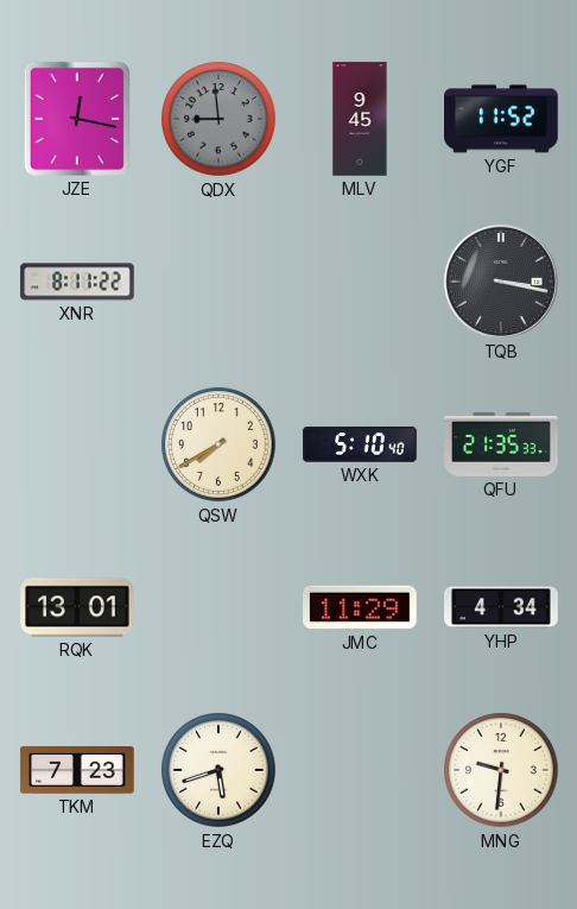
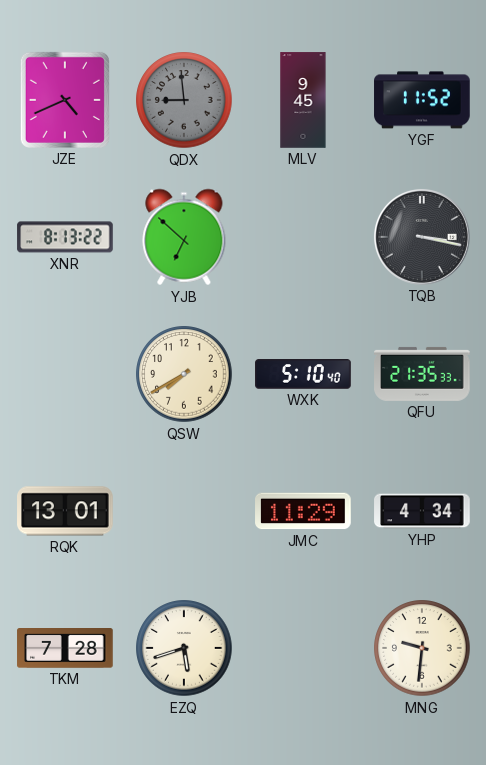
JZE: 12:17 -> 4:41
XNR: 8:11 -> 8:13
YJB: none -> 6:52
TKM: 7:23 -> 7:28
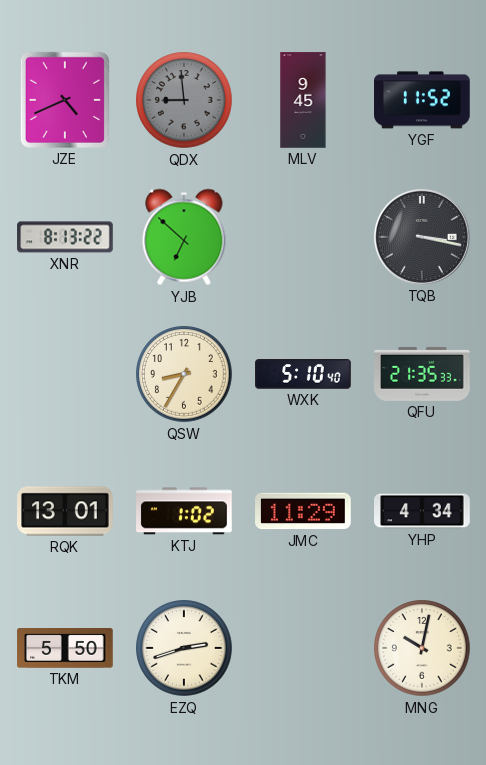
QSW: 7:40 -> 8:35
KTJ: none -> 1:02
TKM: 7:28 -> 5:50
EZQ: 5:42 -> 2:42
MNG: 9:31 -> 10:02
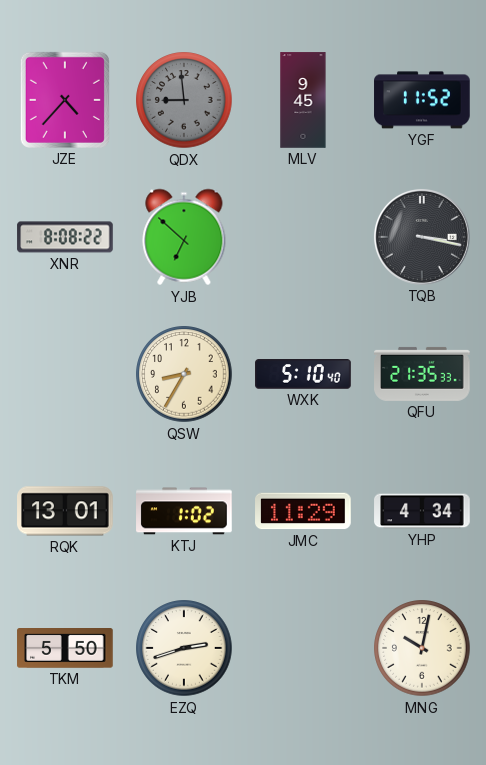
JZE: 4:41 -> 4:37
XNR: 8:13 -> 8:08
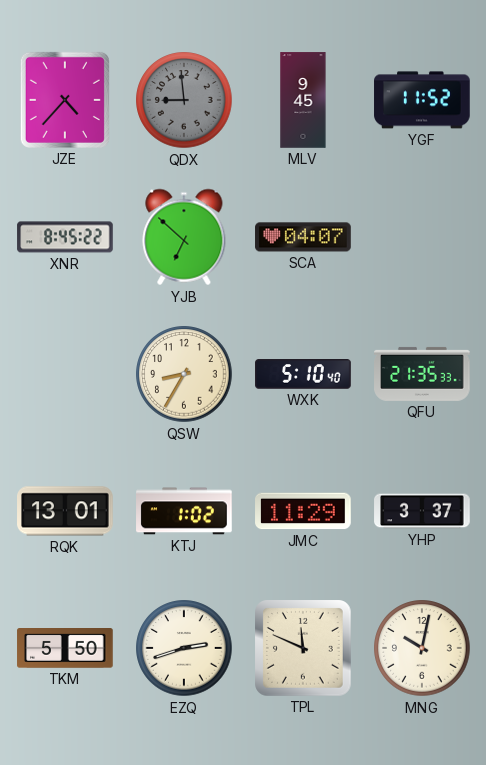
XNR: 8:08 -> 8:45
SCA: none -> 04:07
TQB: 3:17 -> none
YHP: 4:34 -> 3:37
TPL: none -> 11:49
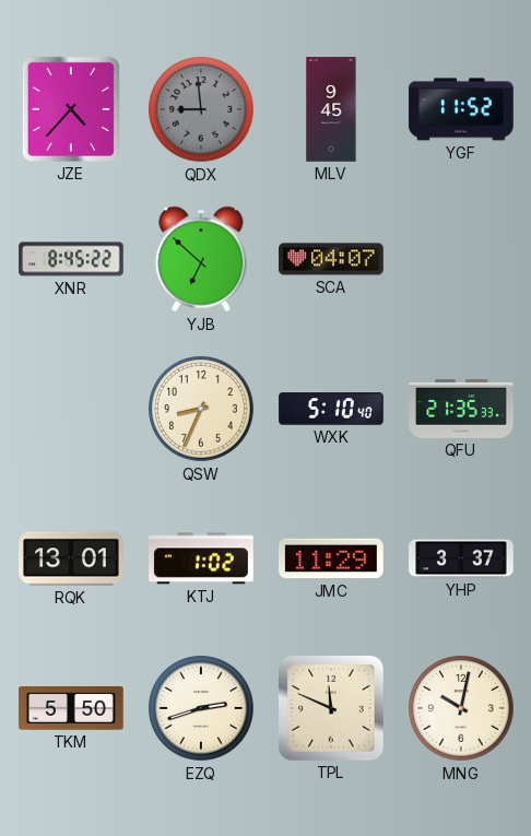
QSW: 8:35 -> 8:34
